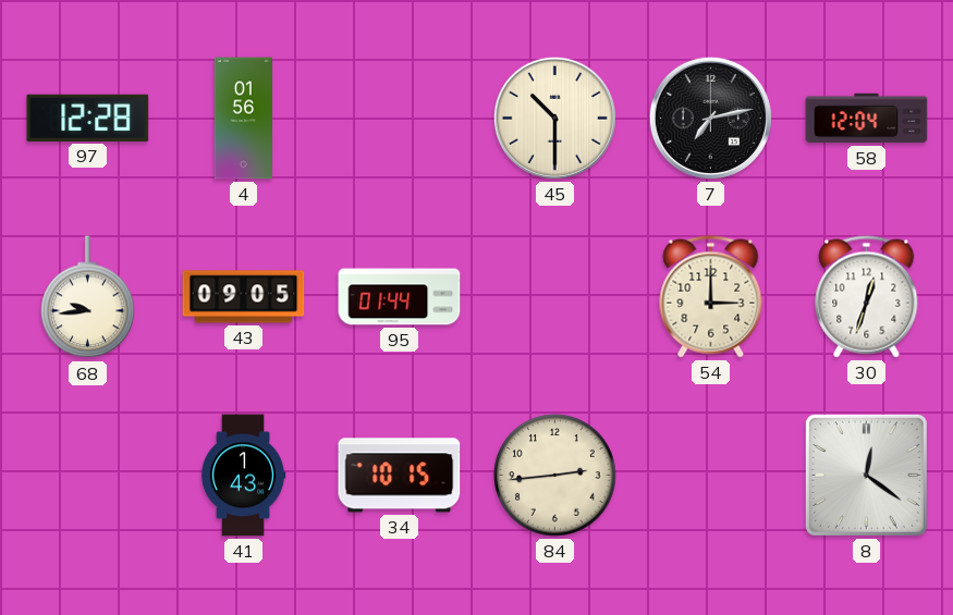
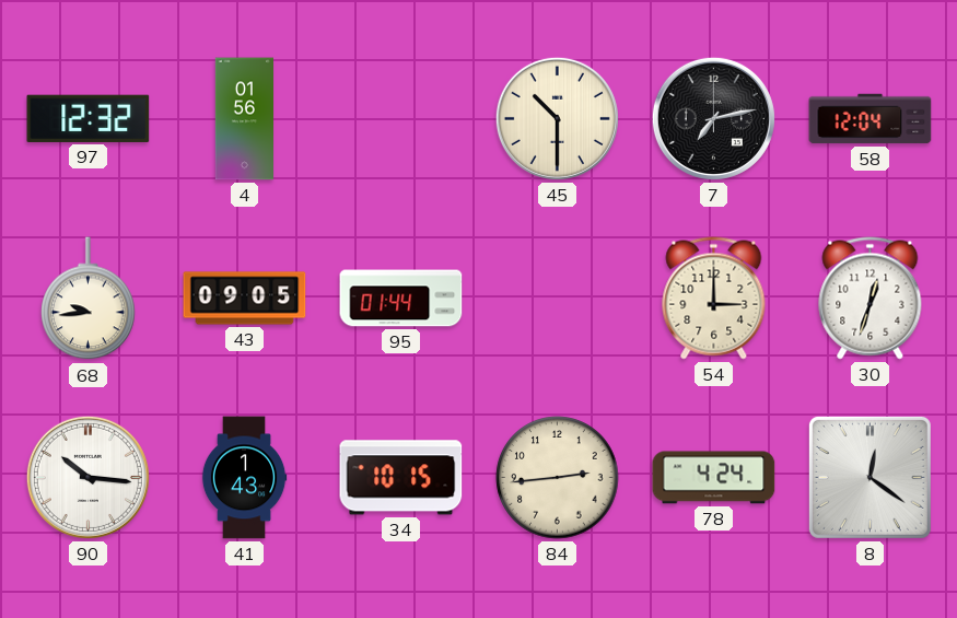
97: 12:28 -> 12:32
90: none -> 10:16
78: none -> 4:24
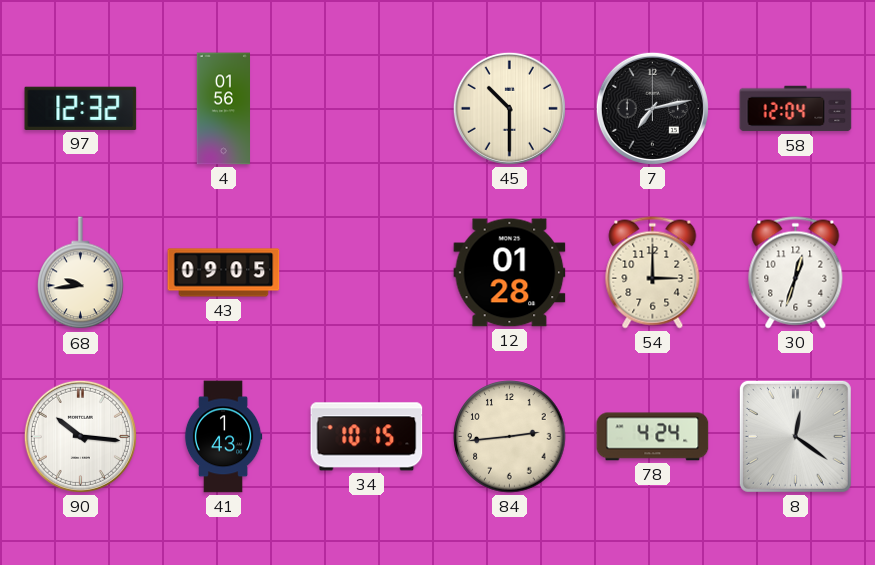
95: 01:44 -> none
12: none -> 01:28
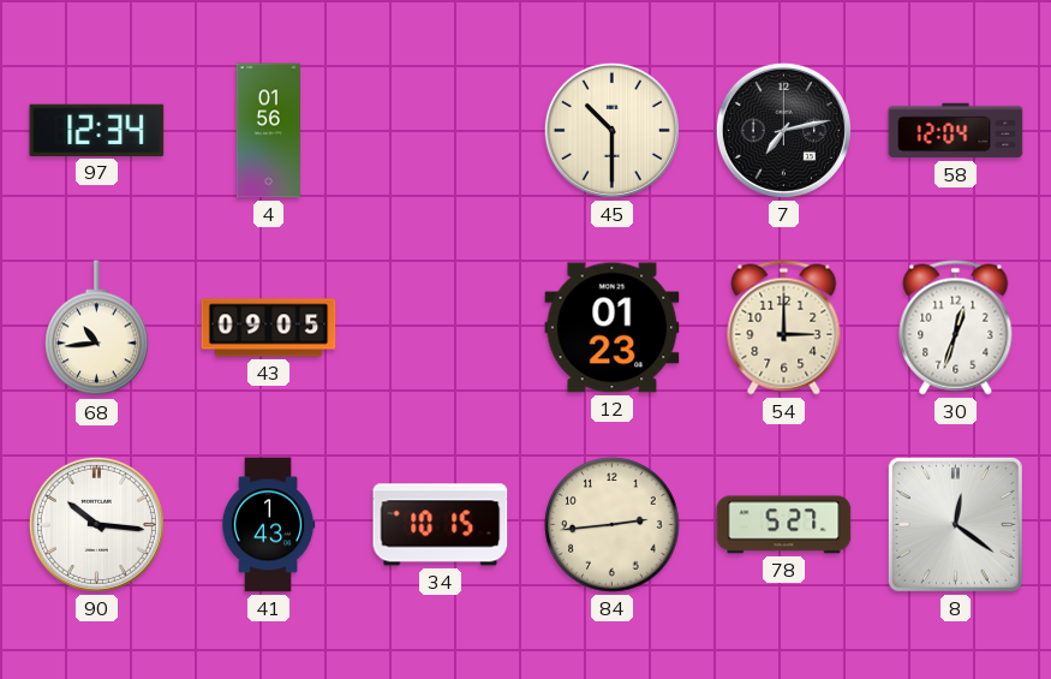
97: 12:32 -> 12:34
68: 9:44 -> 10:44
12: 01:28 -> 01:23
78: 4:24 -> 5:27
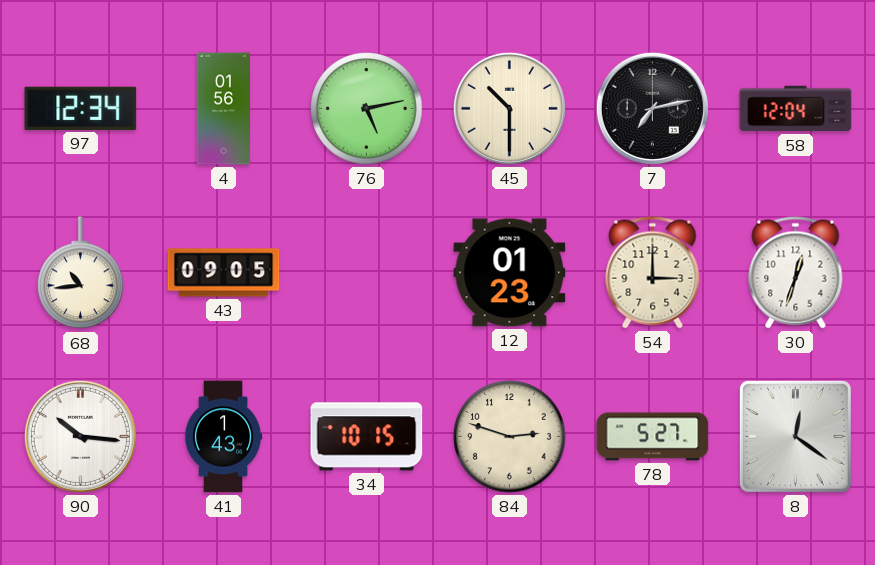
76: none -> 5:13
84: 2:44 -> 2:48
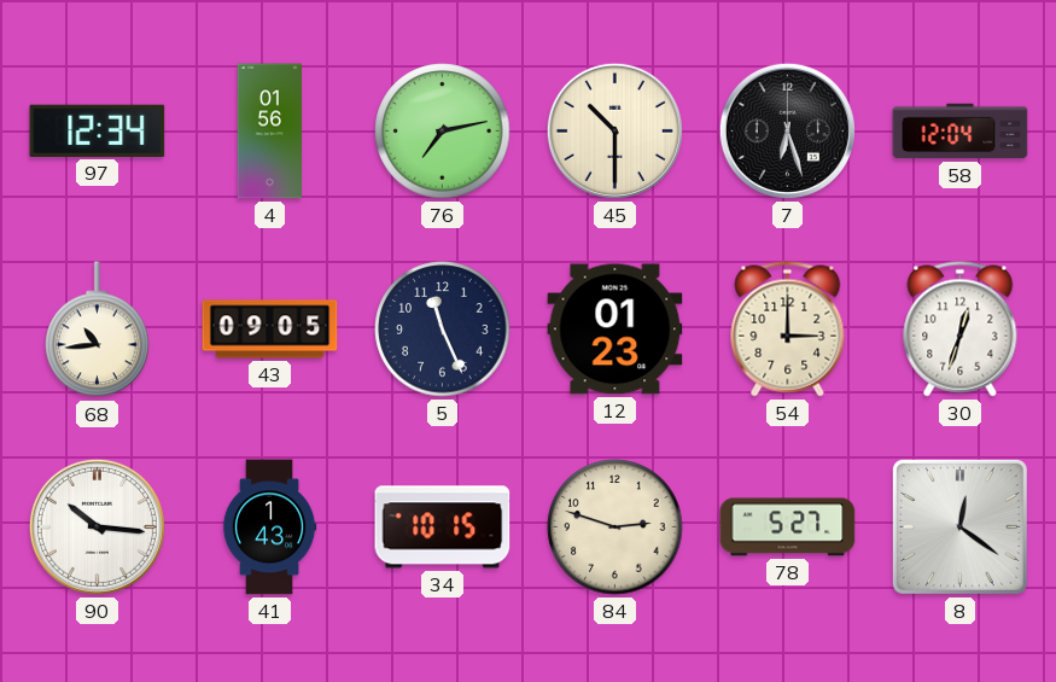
76: 5:13 -> 7:13
7: 7:13 -> 6:27
5: none -> 11:26
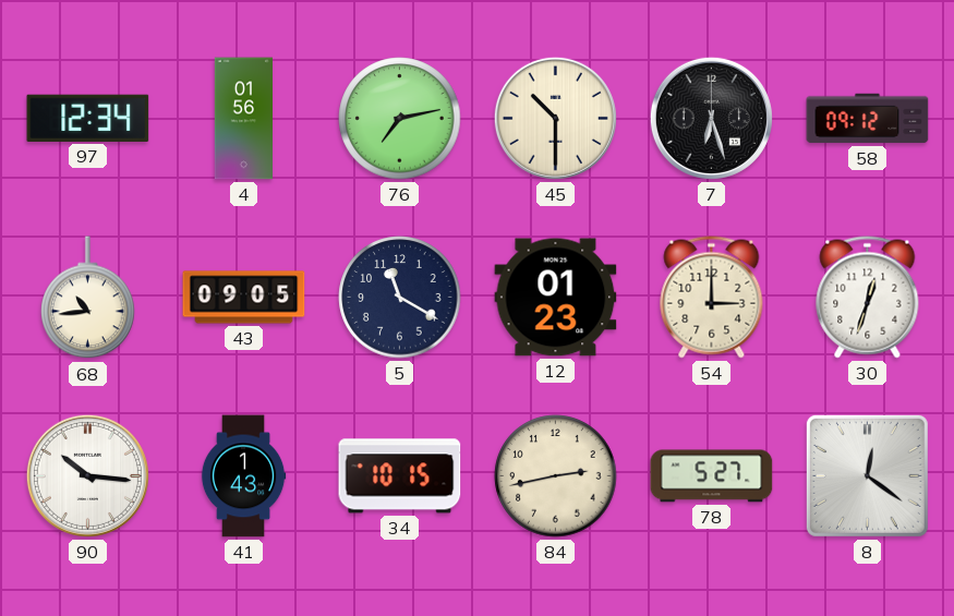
58: 12:04 -> 09:12
5: 11:26 -> 11:20
84: 2:48 -> 2:43
